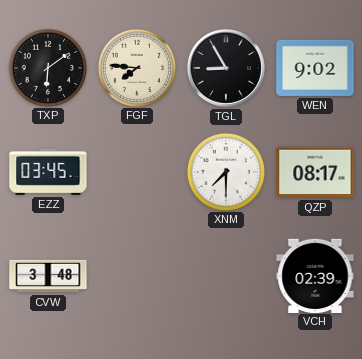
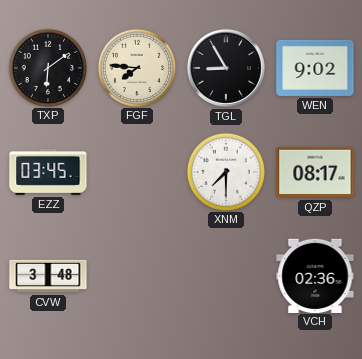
VCH: 02:39 -> 02:36
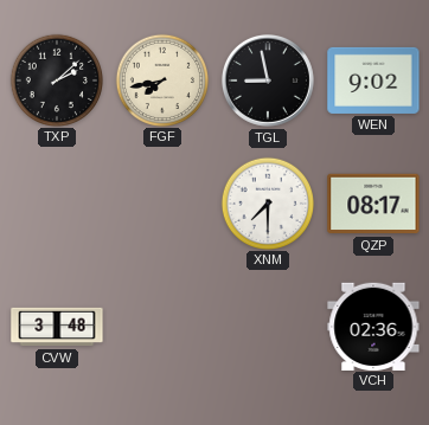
TXP: 6:09 -> 2:08
FGF: 7:46 -> 7:43
TGL: 8:55 -> 8:58
EZZ: 03:45 -> none
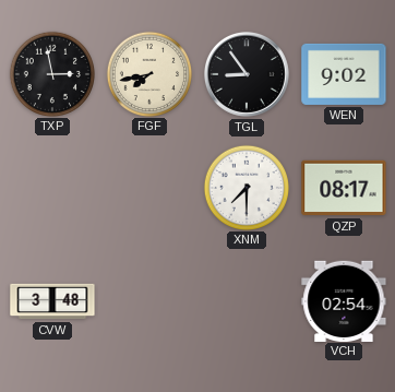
TXP: 2:08 -> 2:58
TGL: 8:58 -> 8:54
VCH: 02:36 -> 02:54
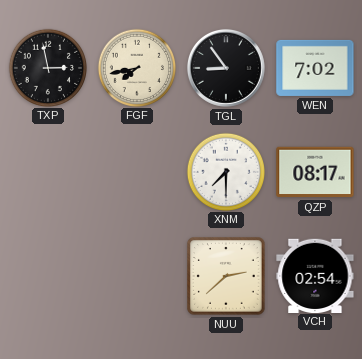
WEN: 9:02 -> 7:02
CVW: 3:48 -> none
NUU: none -> 2:38
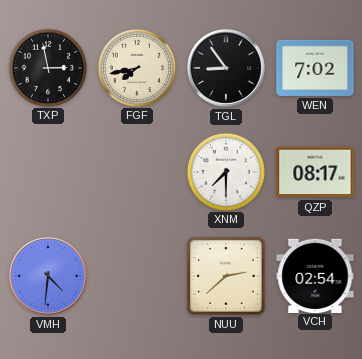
VMH: none -> 4:31
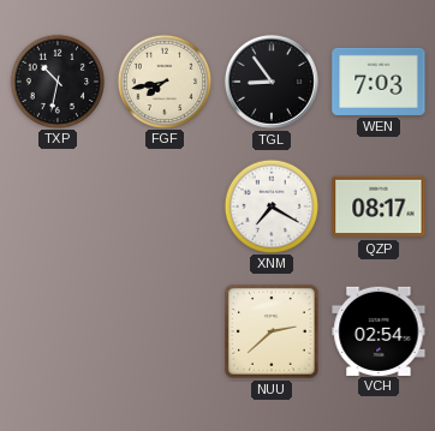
TXP: 2:58 -> 10:32
WEN: 7:02 -> 7:03
XNM: 7:30 -> 7:20
VMH: 4:31 -> none
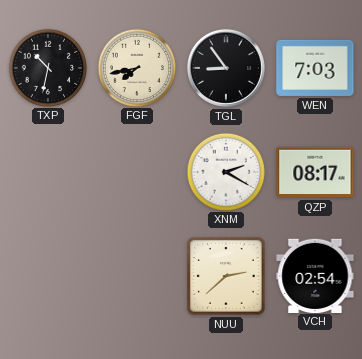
XNM: 7:20 -> 2:20
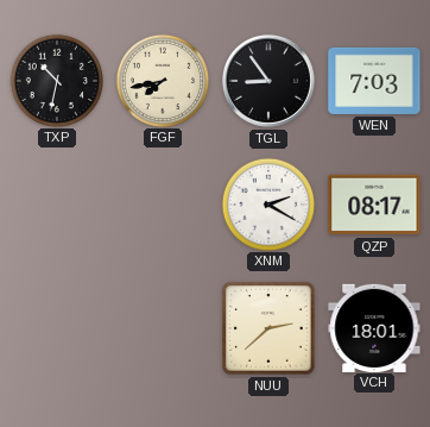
VCH: 02:54 -> 18:01
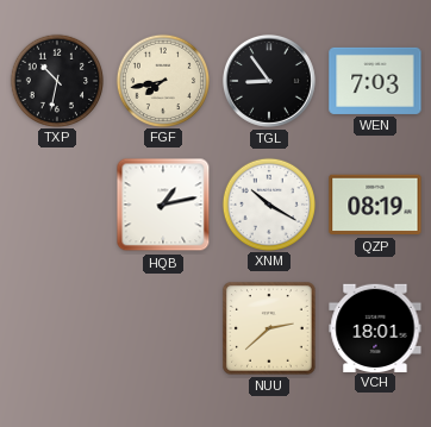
HQB: none -> 1:13
XNM: 2:20 -> 10:20
QZP: 08:17 -> 08:19
